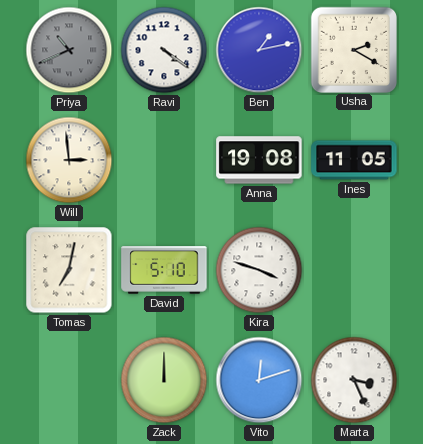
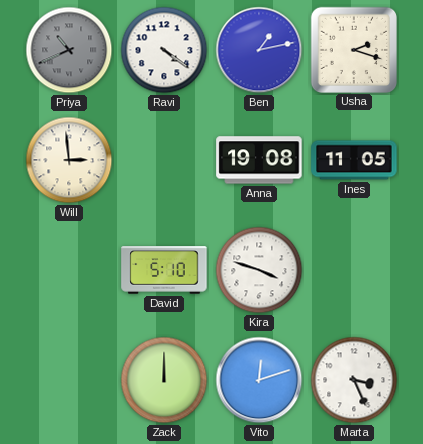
Usha: 2:20 -> 2:18
Tomas: 7:02 -> none
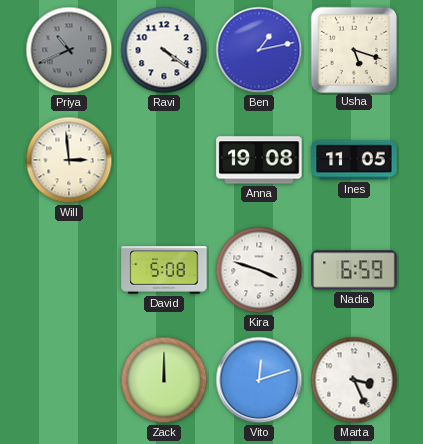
Usha: 2:18 -> 5:18
David: 5:10 -> 5:08
Nadia: none -> 6:59
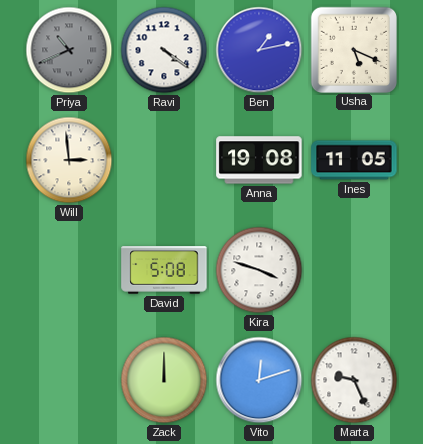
Usha: 5:18 -> 5:19
Nadia: 6:59 -> none
Marta: 3:26 -> 9:26
